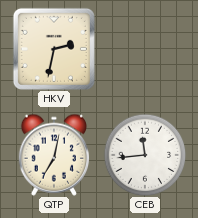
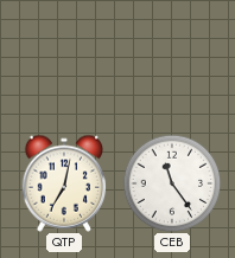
HKV: 2:32 -> none
CEB: 11:44 -> 11:24
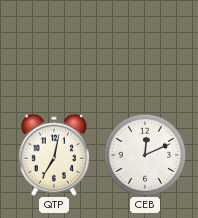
CEB: 11:24 -> 12:11
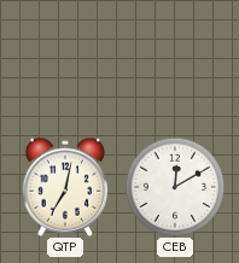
CEB: 12:11 -> 12:10
